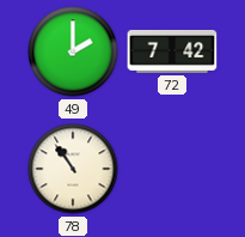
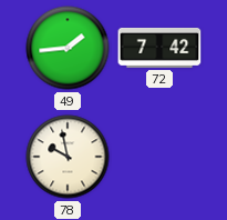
49: 2:00 -> 1:44
78: 10:54 -> 9:58
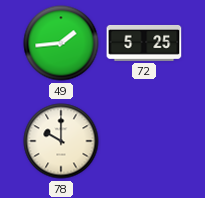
72: 7:42 -> 5:25
78: 9:58 -> 10:00
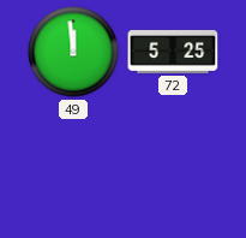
49: 1:44 -> 11:59
78: 10:00 -> none
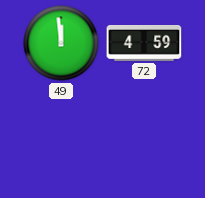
72: 5:25 -> 4:59
